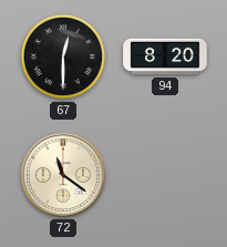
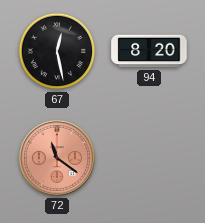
67: 12:30 -> 12:28
72 dial: cream -> salmon
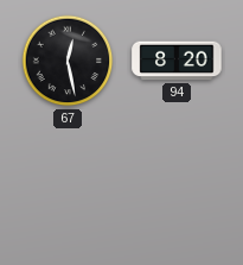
72: 11:21 -> none
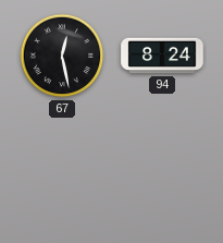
94: 8:20 -> 8:24
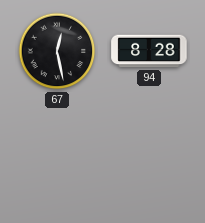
94: 8:24 -> 8:28
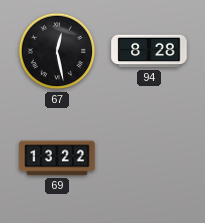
69: none -> 13:22
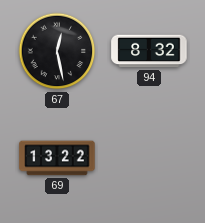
94: 8:28 -> 8:32
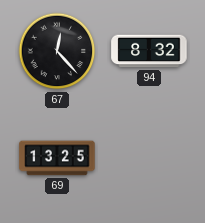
67: 12:28 -> 12:23
69: 13:22 -> 13:25
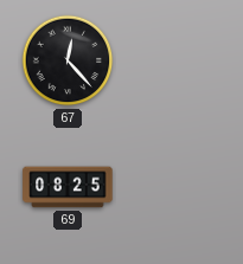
94: 8:32 -> none
69: 13:25 -> 08:25
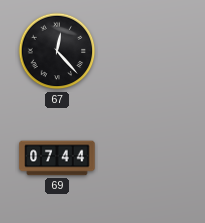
69: 08:25 -> 07:44
